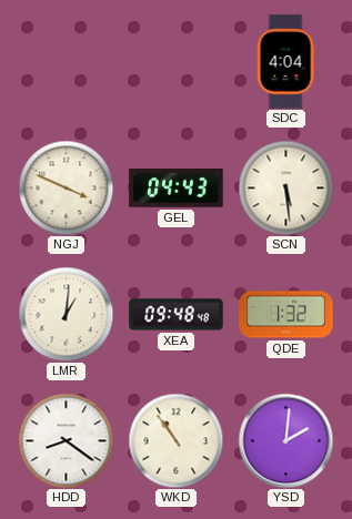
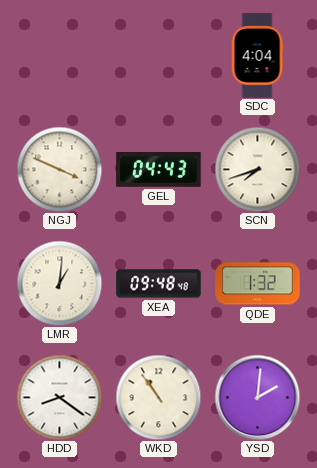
SCN: 5:29 -> 7:42
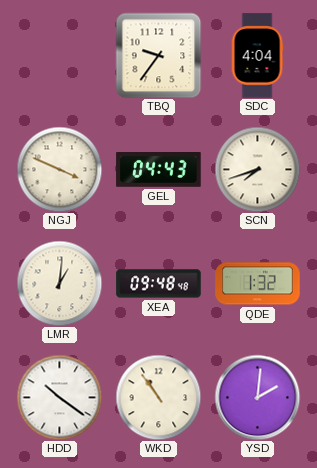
TBQ: none -> 9:36
HDD: 8:21 -> 10:21
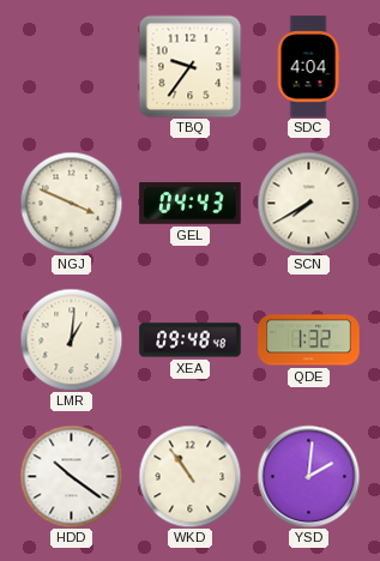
SCN: 7:42 -> 7:40
